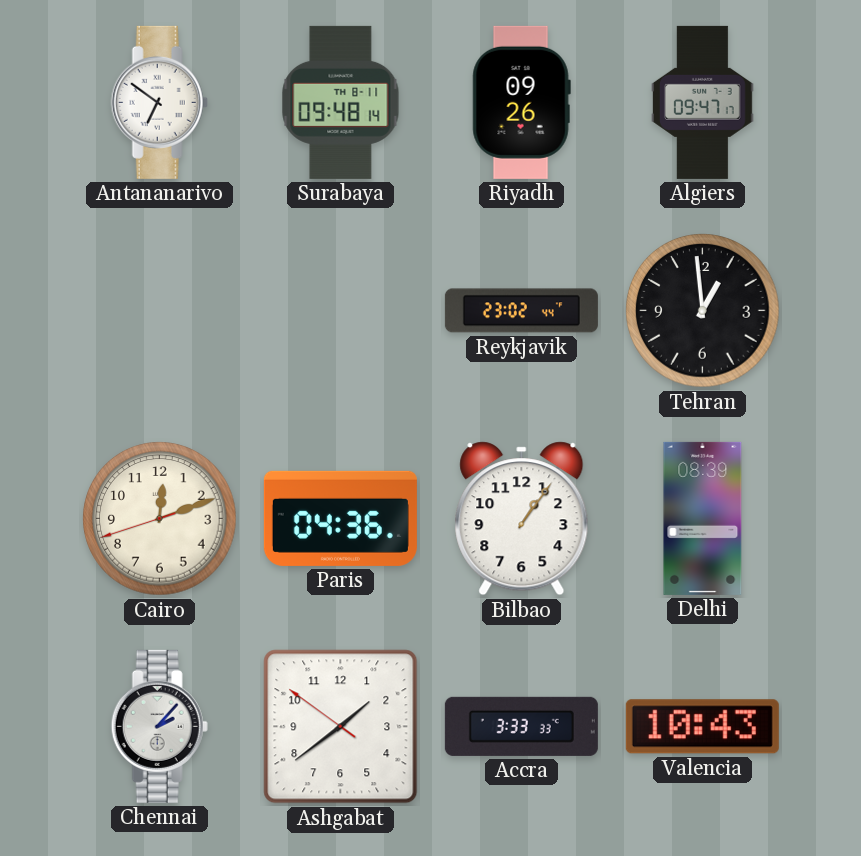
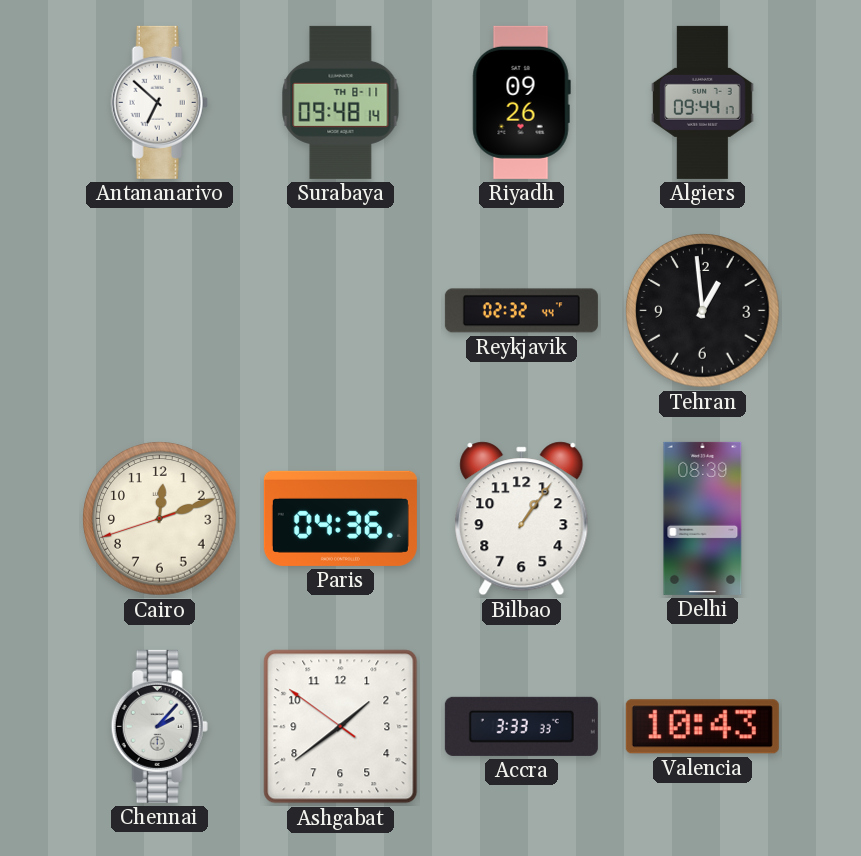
Antananarivo: 6:51 -> 6:52
Algiers: 09:47 -> 09:44
Reykjavik: 23:02 -> 02:32
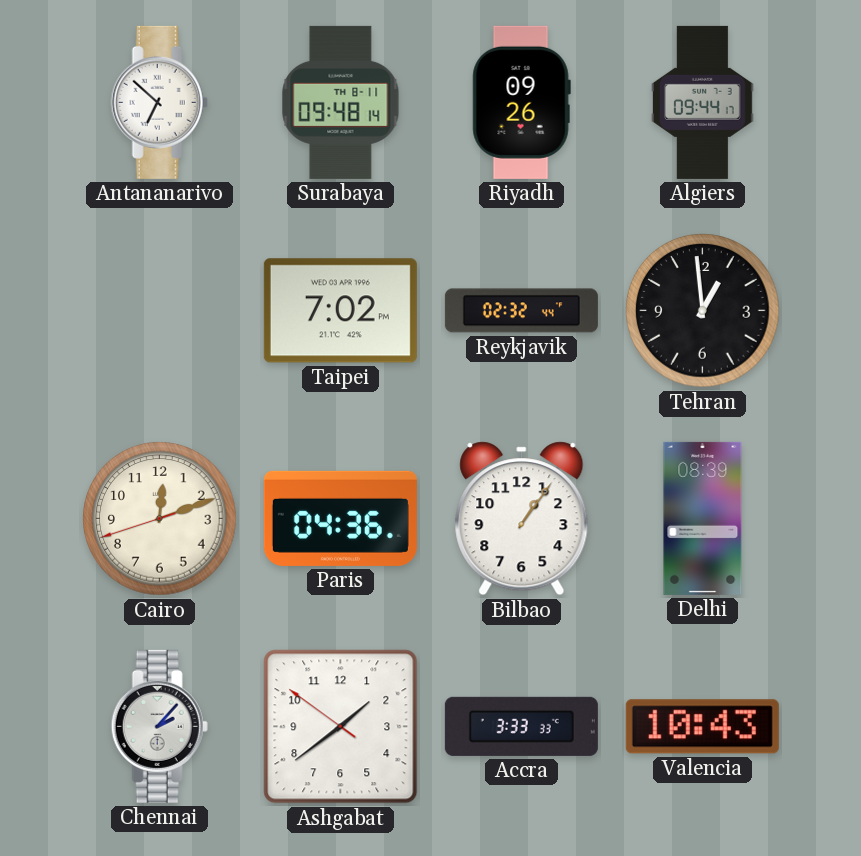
Taipei: none -> 7:02
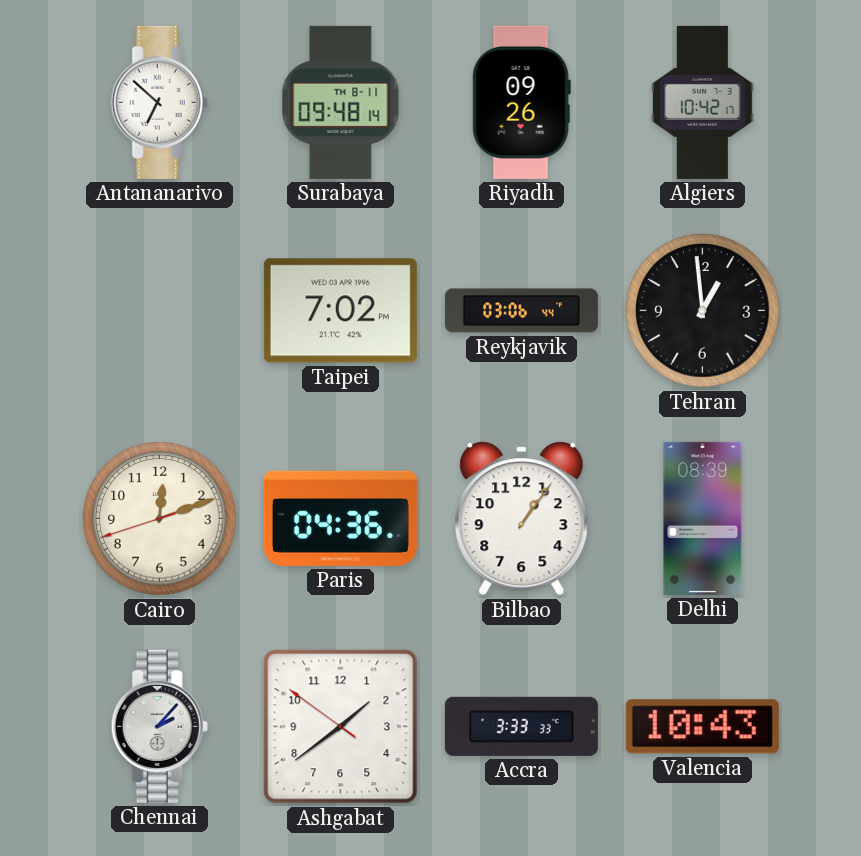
Algiers: 09:44 -> 10:42
Reykjavik: 02:32 -> 03:06
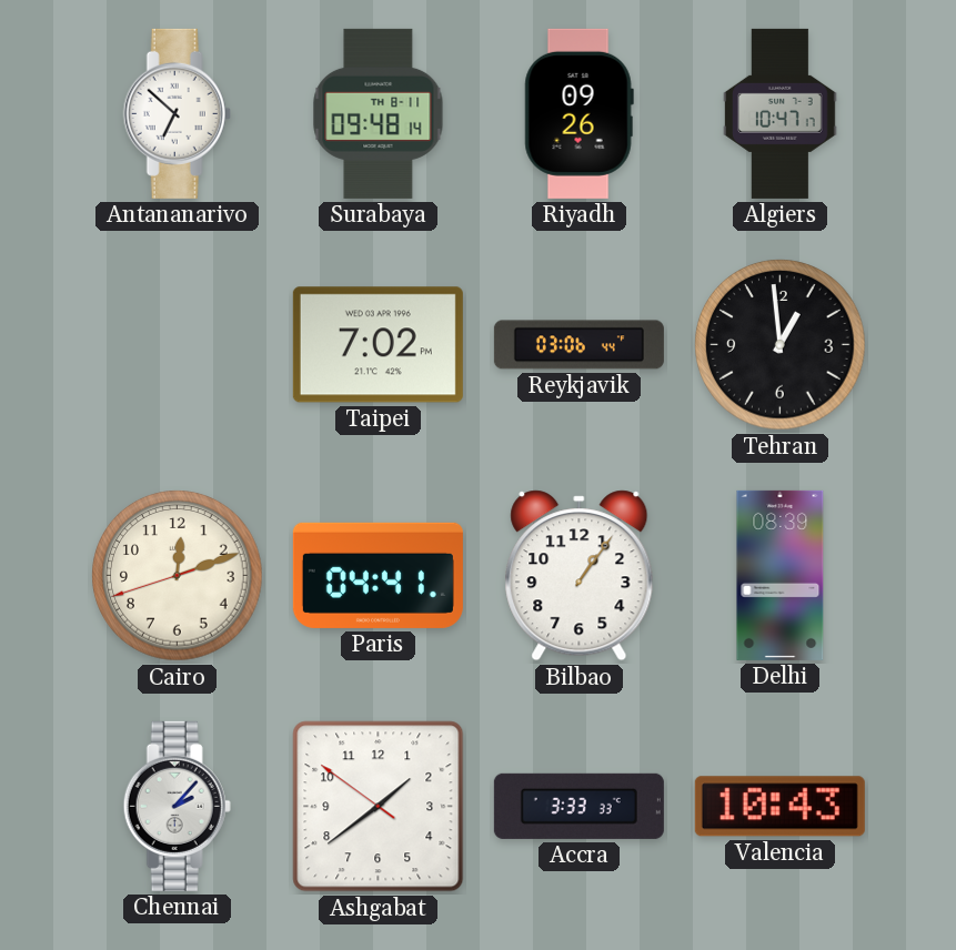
Algiers: 10:42 -> 10:47
Paris: 04:36 -> 04:41
